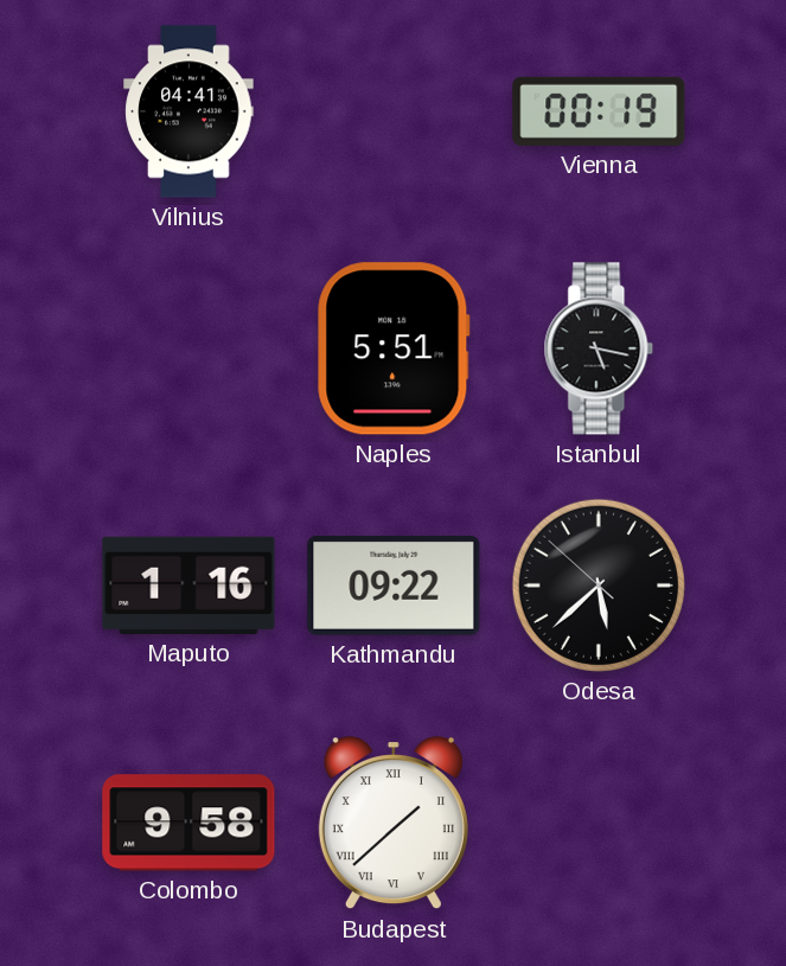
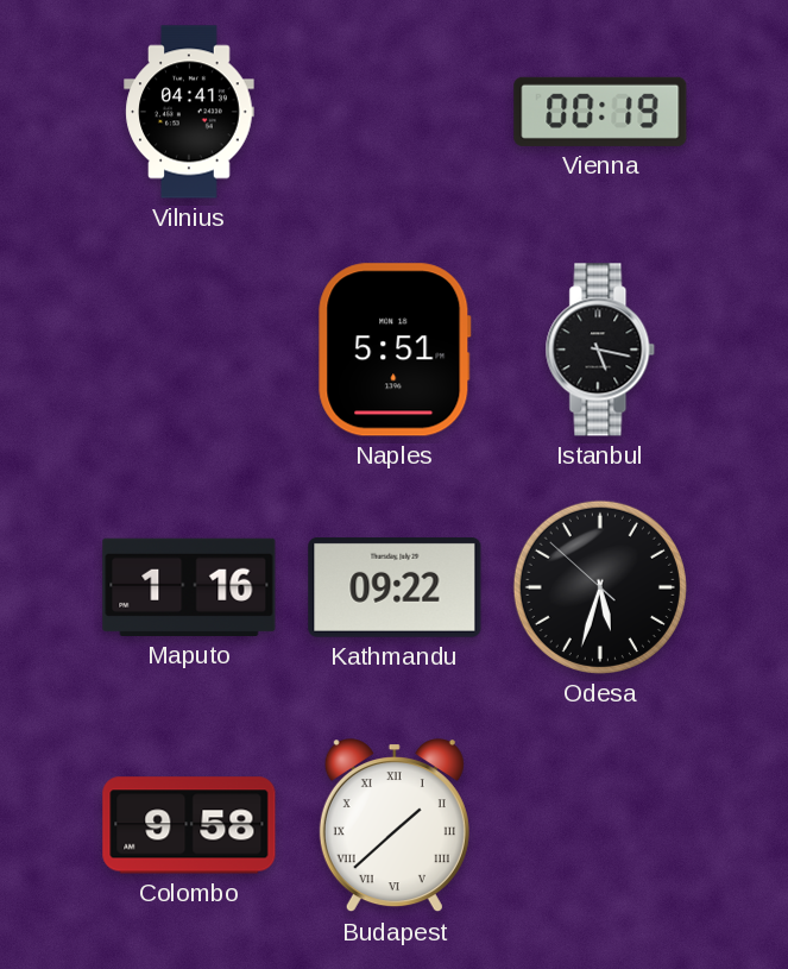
Odesa: 5:37 -> 5:32
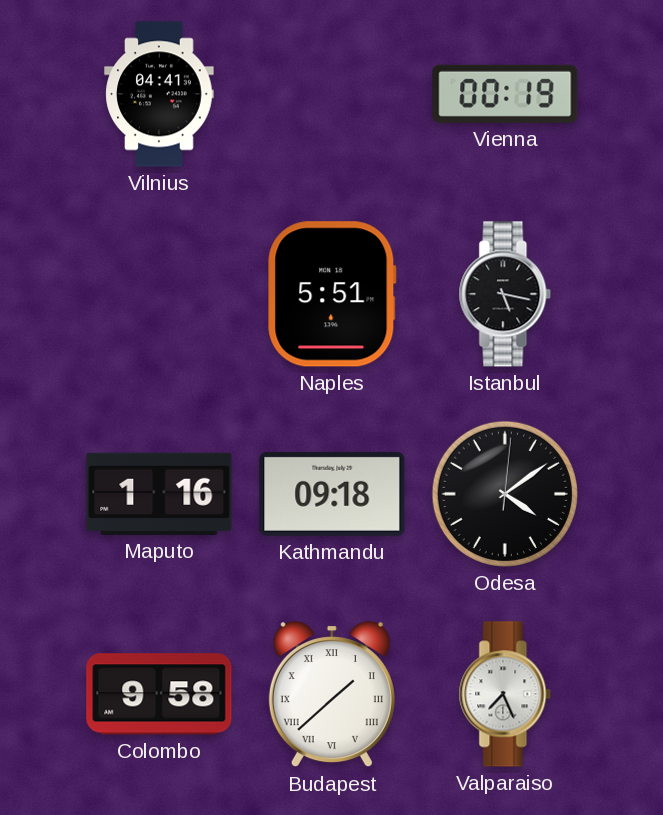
Kathmandu: 09:22 -> 09:18
Odesa: 5:32 -> 4:09
Valparaiso: none -> 7:26
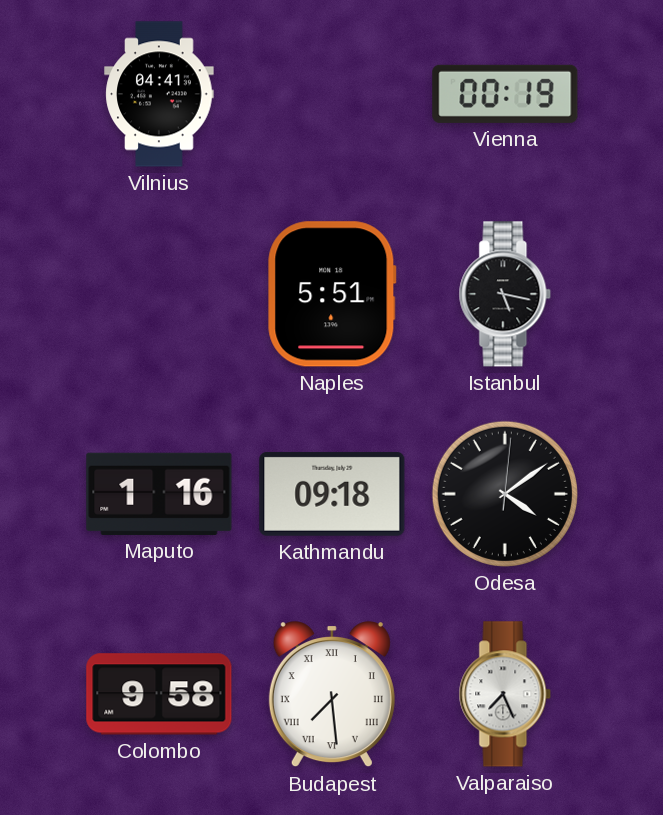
Budapest: 1:38 -> 7:29
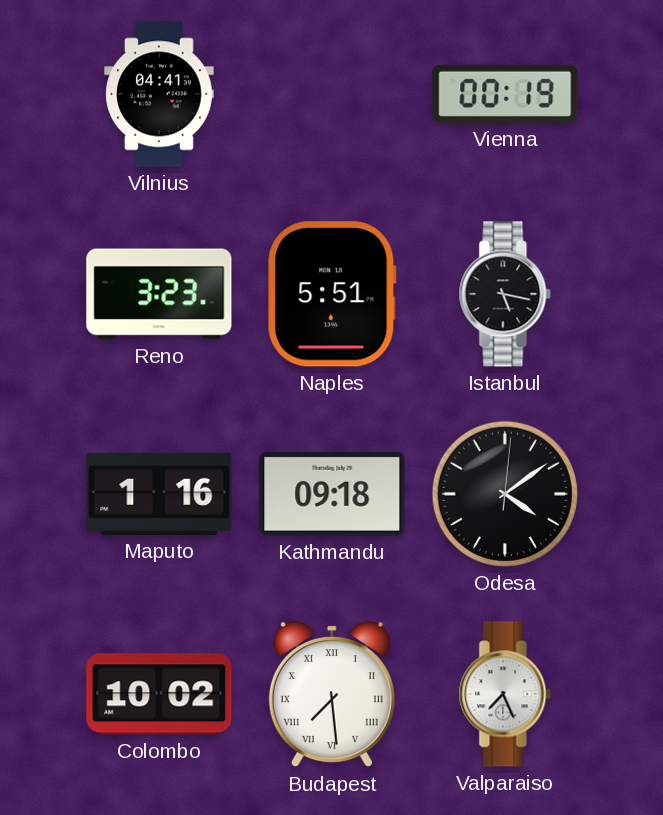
Reno: none -> 3:23
Colombo: 9:58 -> 10:02
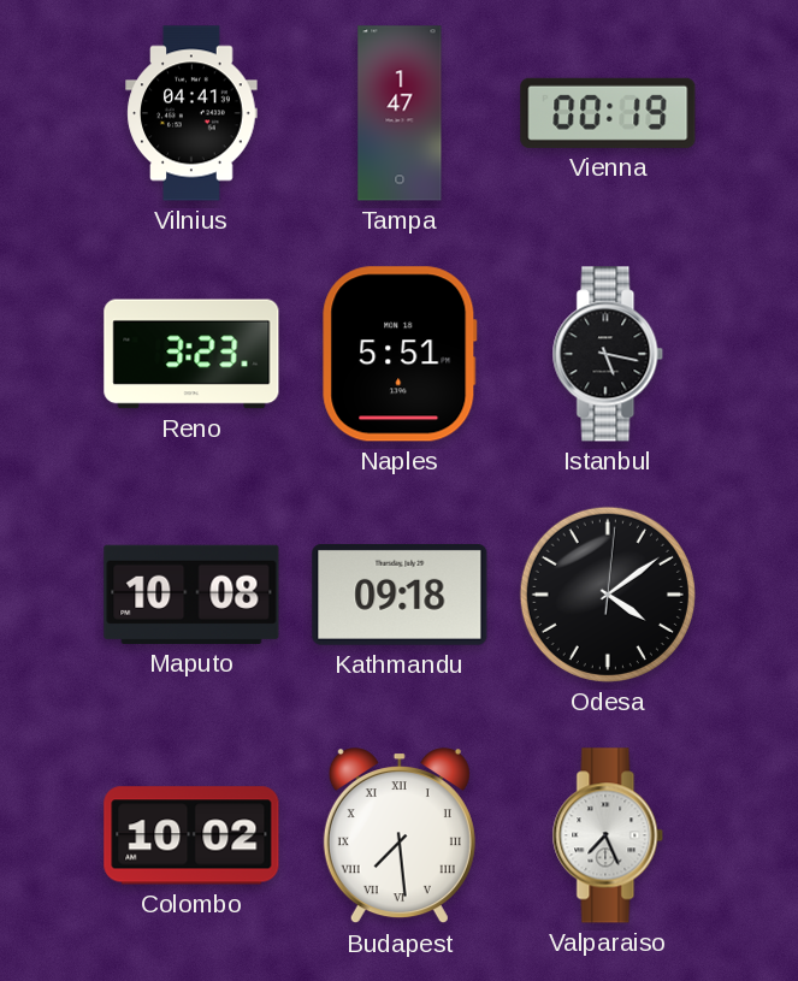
Tampa: none -> 1:47
Maputo: 1:16 -> 10:08
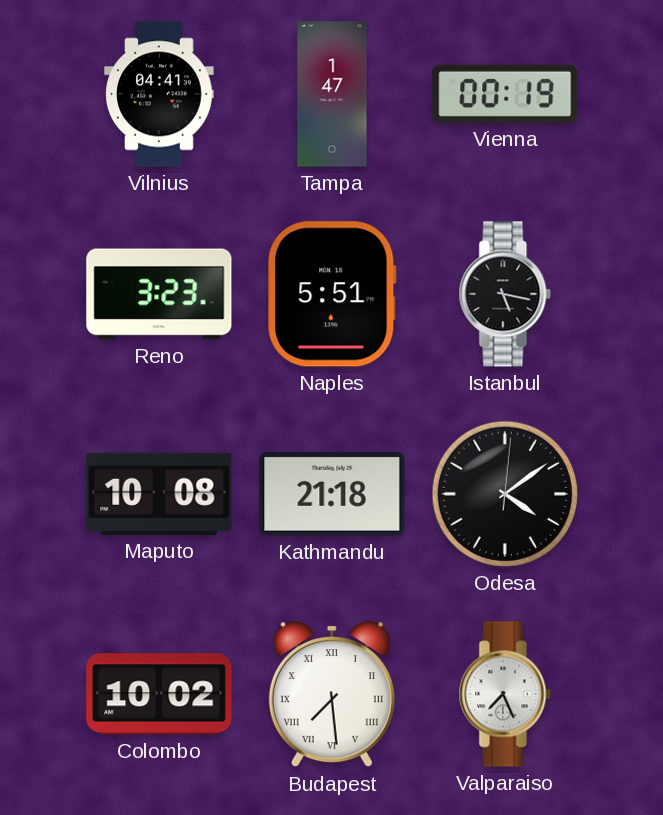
Kathmandu: 09:18 -> 21:18
